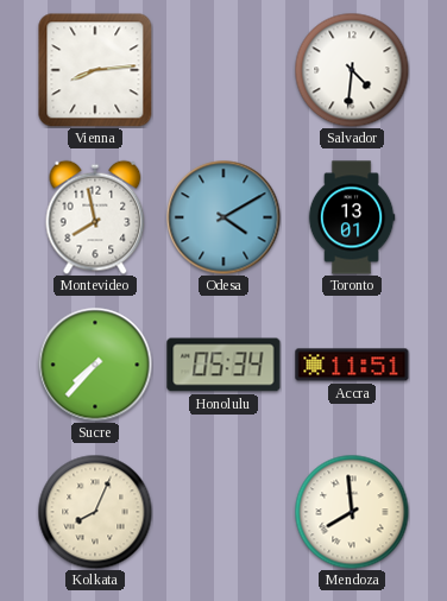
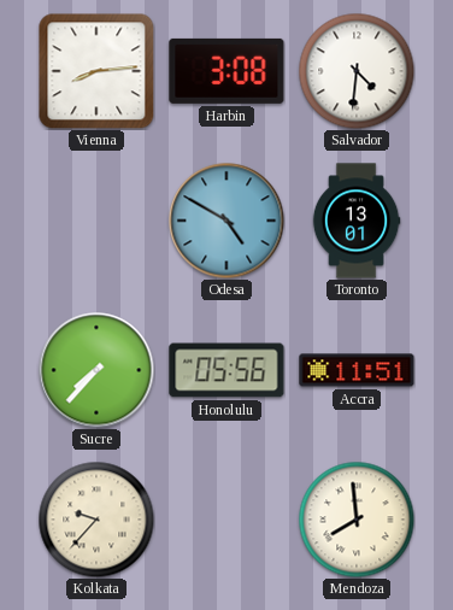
Harbin: none -> 3:08
Montevideo: 7:58 -> none
Odesa: 4:10 -> 4:50
Honolulu: 05:34 -> 05:56
Kolkata: 8:04 -> 9:37
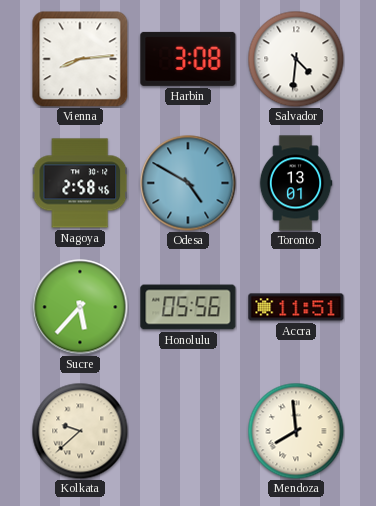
Nagoya: none -> 2:58
Sucre: 7:37 -> 5:37
Kolkata: 9:37 -> 9:38
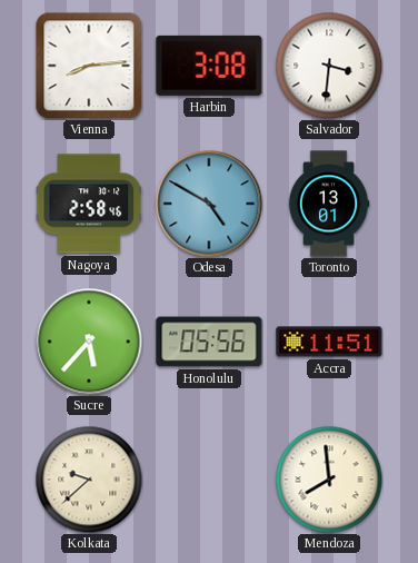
Salvador: 4:31 -> 3:31
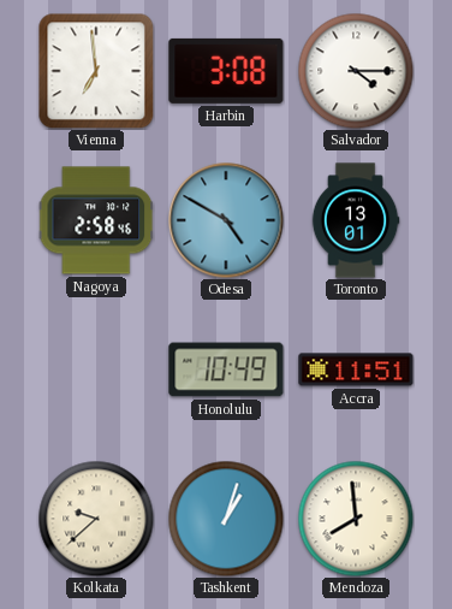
Vienna: 8:14 -> 6:59
Salvador: 3:31 -> 4:15
Sucre: 5:37 -> none
Honolulu: 05:56 -> 10:49
Tashkent: none -> 1:03
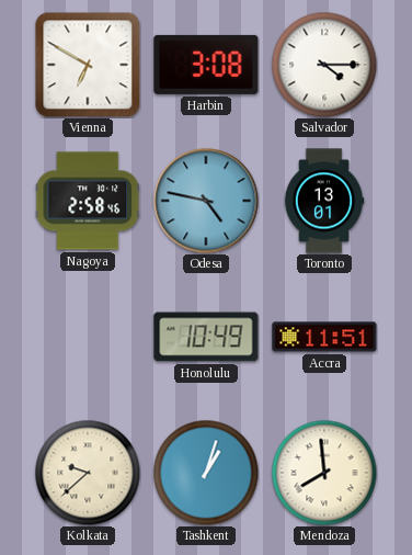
Vienna: 6:59 -> 6:50
Odesa: 4:50 -> 4:47
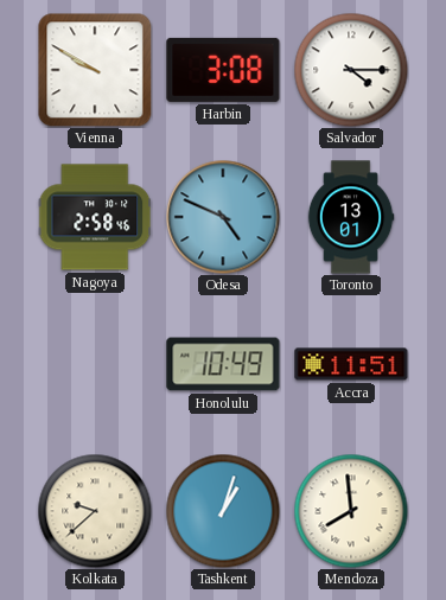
Vienna: 6:50 -> 9:50
Odesa: 4:47 -> 4:49
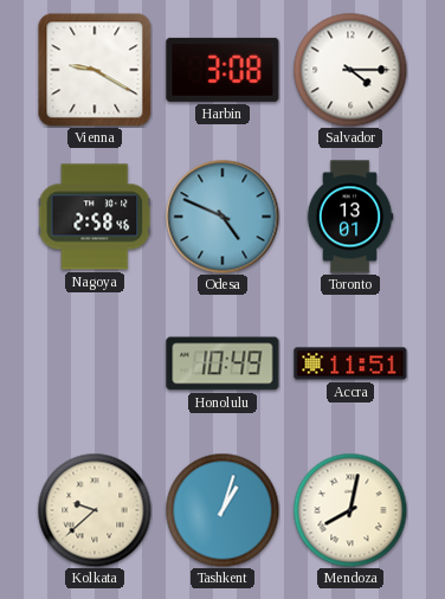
Vienna: 9:50 -> 9:20
Mendoza: 7:59 -> 8:02
